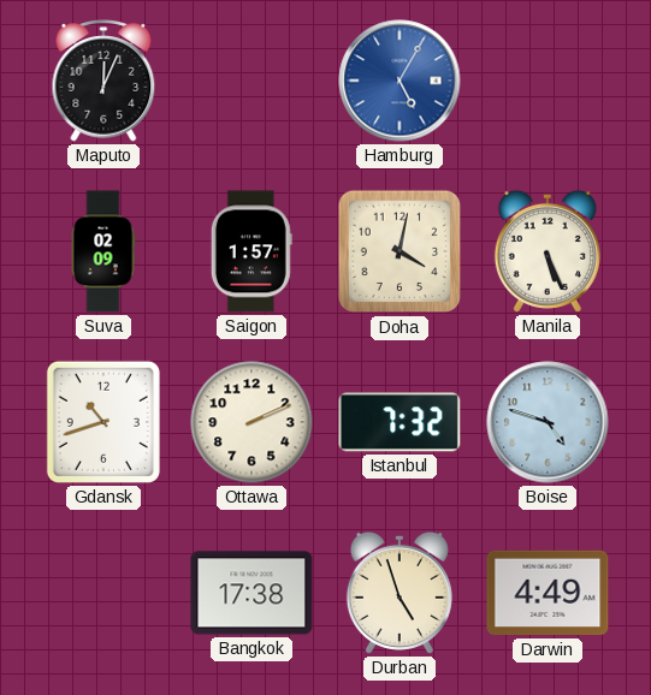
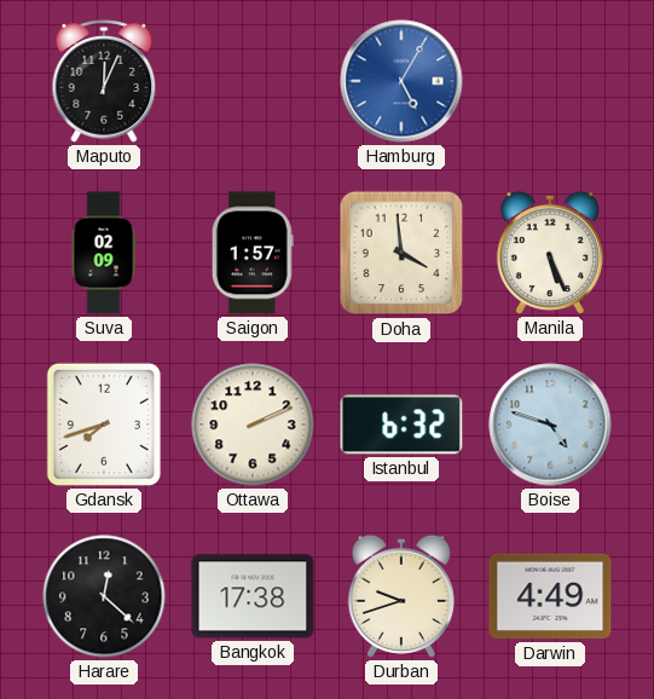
Doha: 4:02 -> 3:59
Gdansk: 10:42 -> 7:42
Istanbul: 7:32 -> 6:32
Harare: none -> 12:22
Durban: 4:57 -> 9:42
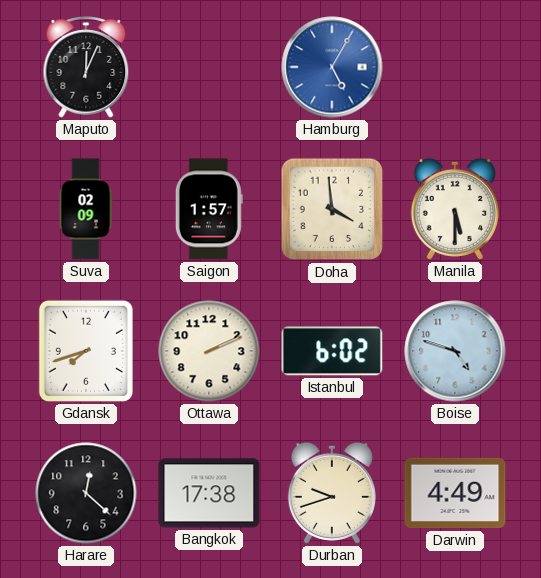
Manila: 5:26 -> 5:30
Istanbul: 6:32 -> 6:02
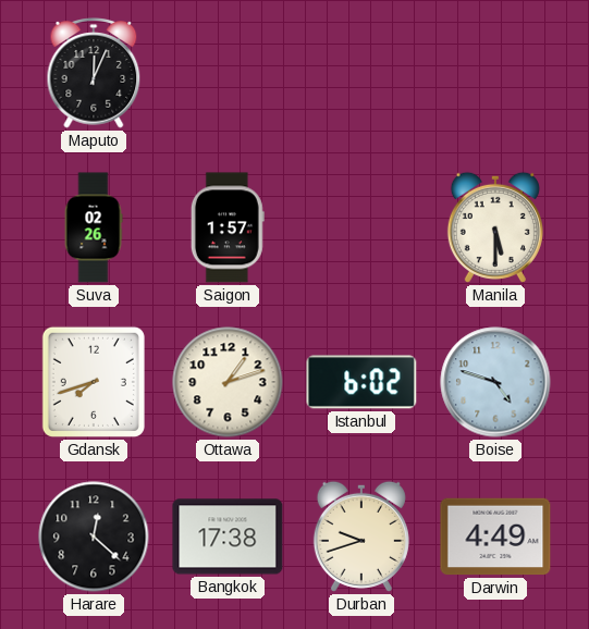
Hamburg: 5:05 -> none
Suva: 02:09 -> 02:26
Doha: 3:59 -> none
Ottawa: 2:11 -> 1:12
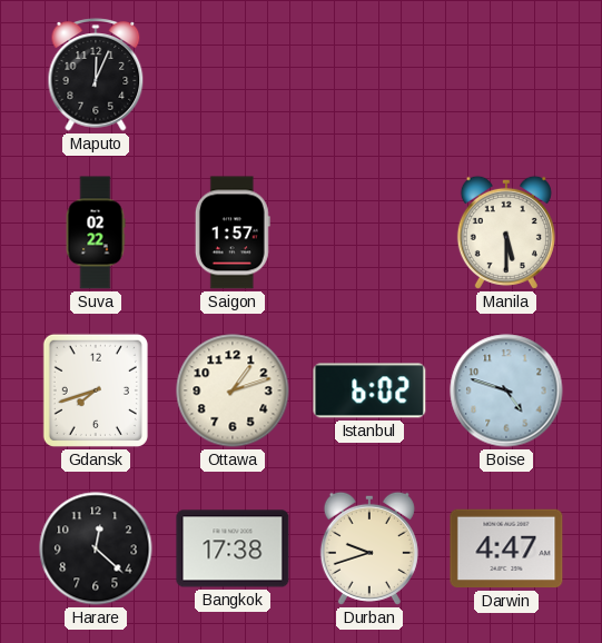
Suva: 02:26 -> 02:22
Darwin: 4:49 -> 4:47
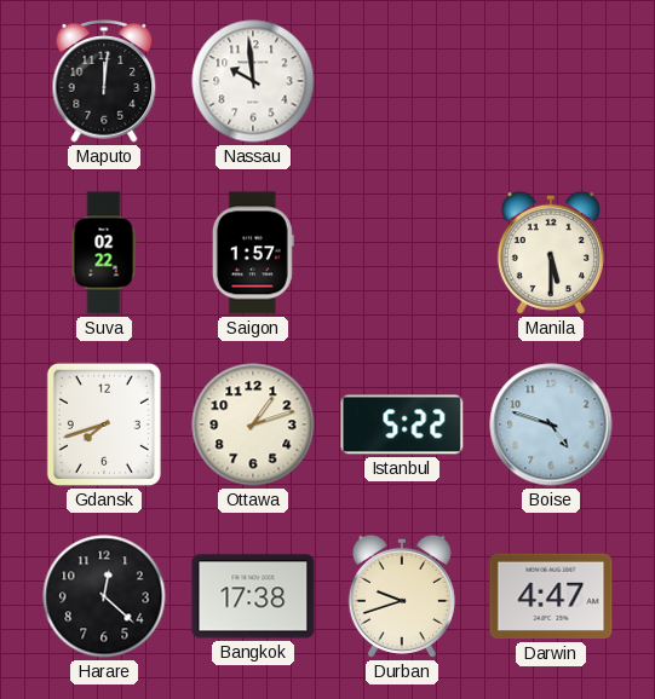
Maputo: 12:04 -> 12:01
Nassau: none -> 9:59
Istanbul: 6:02 -> 5:22
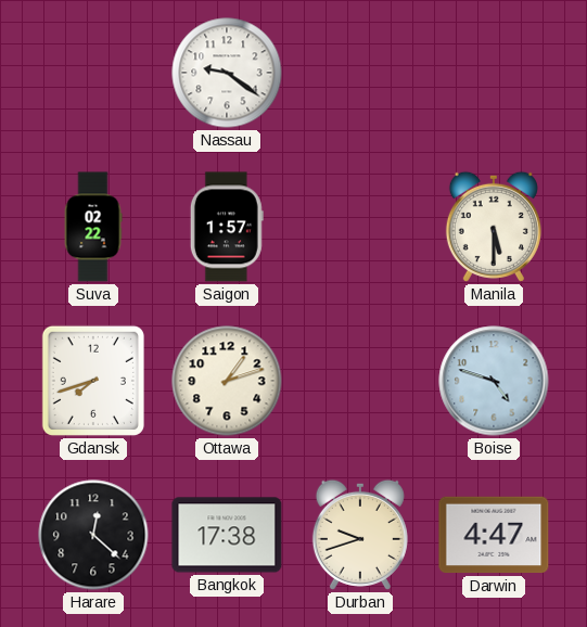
Maputo: 12:01 -> none
Nassau: 9:59 -> 9:21
Istanbul: 5:22 -> none
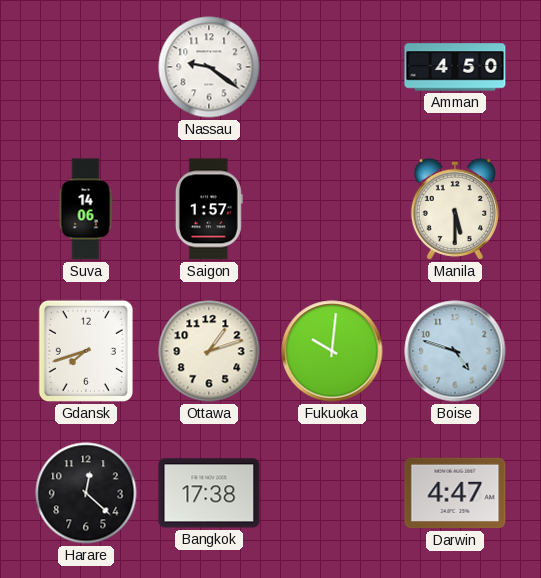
Amman: none -> 4:50
Suva: 02:22 -> 14:06
Fukuoka: none -> 10:01
Durban: 9:42 -> none
